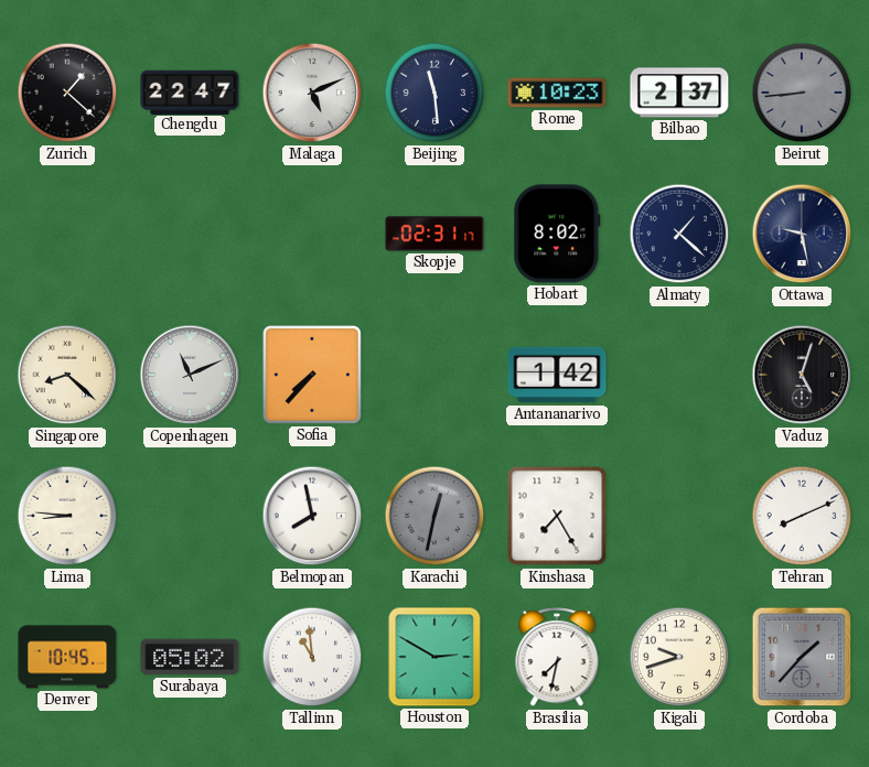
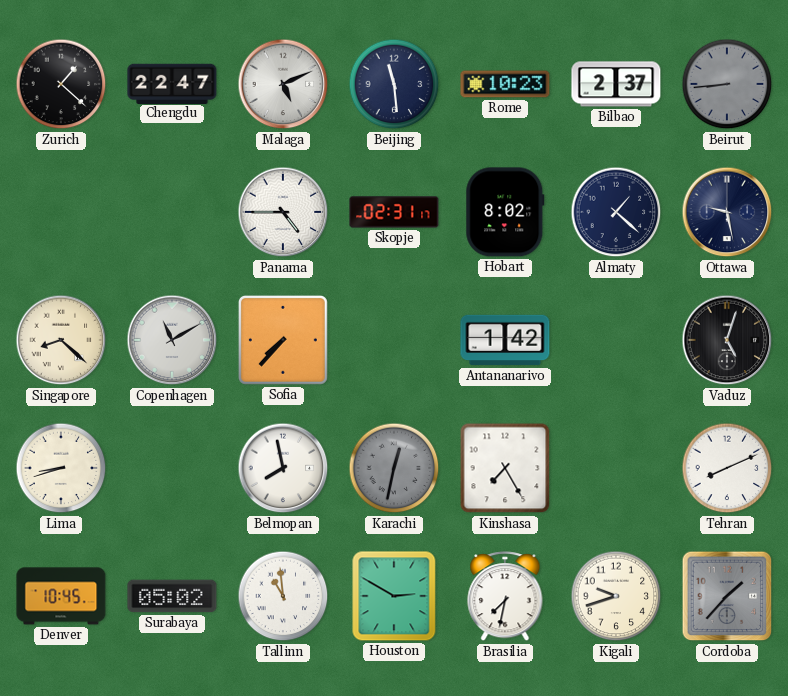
Panama: none -> 4:45
Copenhagen: 11:11 -> 11:10
Lima: 8:46 -> 8:42
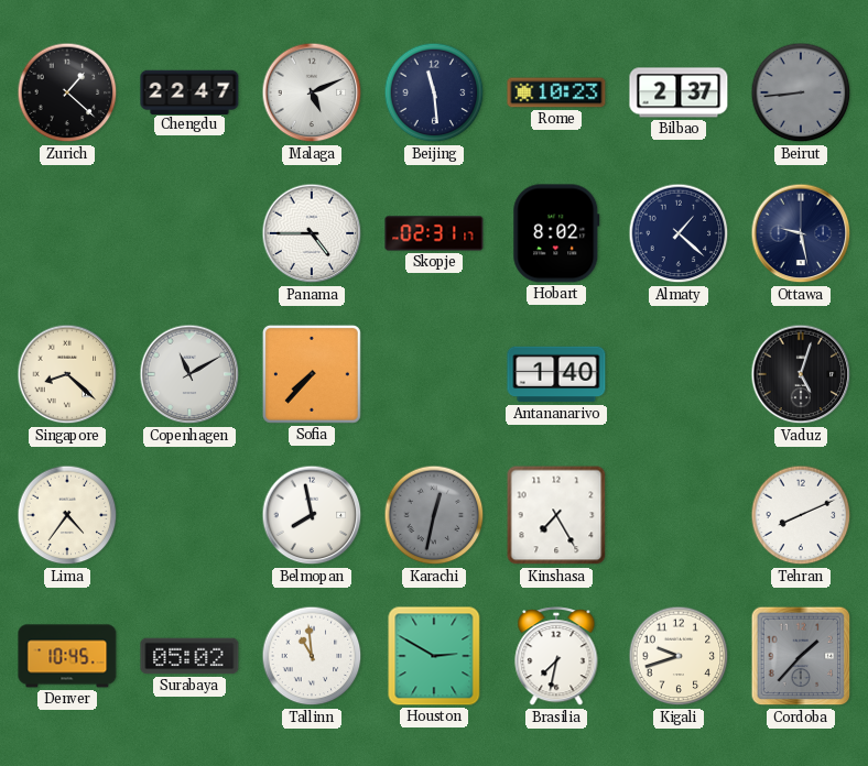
Antananarivo: 1:42 -> 1:40
Lima: 8:42 -> 4:36
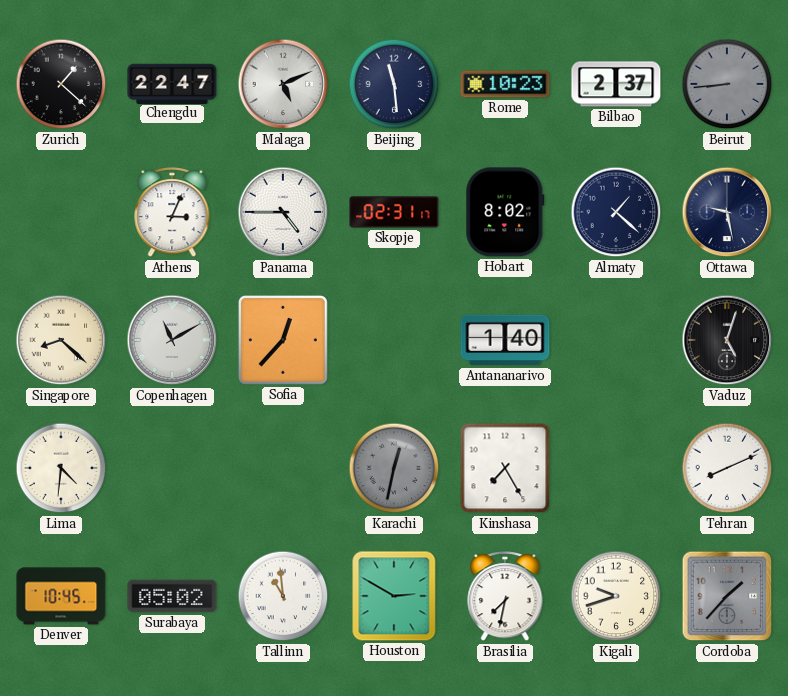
Athens: none -> 3:04
Sofia: 7:37 -> 12:37
Lima: 4:36 -> 4:31
Belmopan: 7:58 -> none
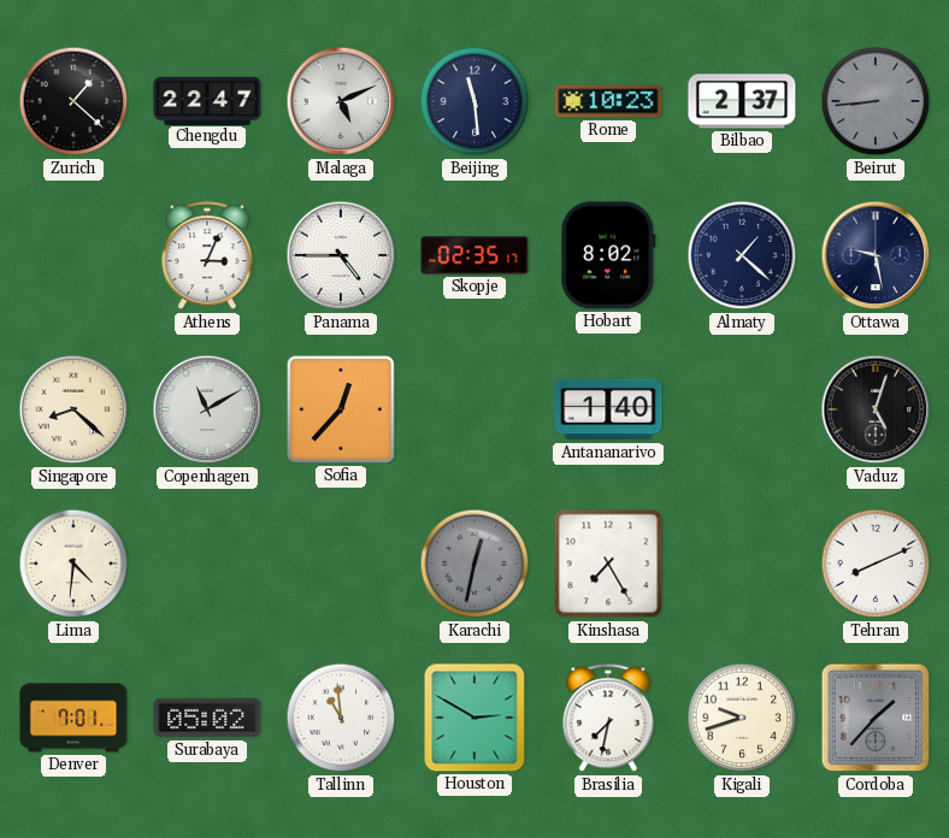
Skopje: 02:31 -> 02:35
Denver: 10:45 -> 7:01
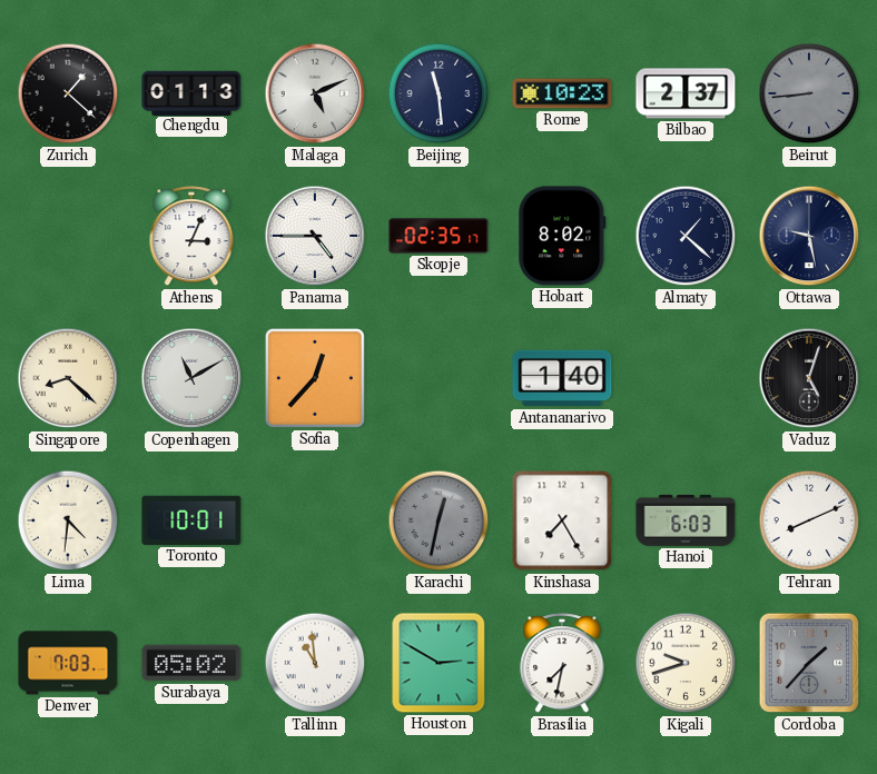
Chengdu: 22:47 -> 01:13
Toronto: none -> 10:01
Hanoi: none -> 6:03
Denver: 7:01 -> 7:03
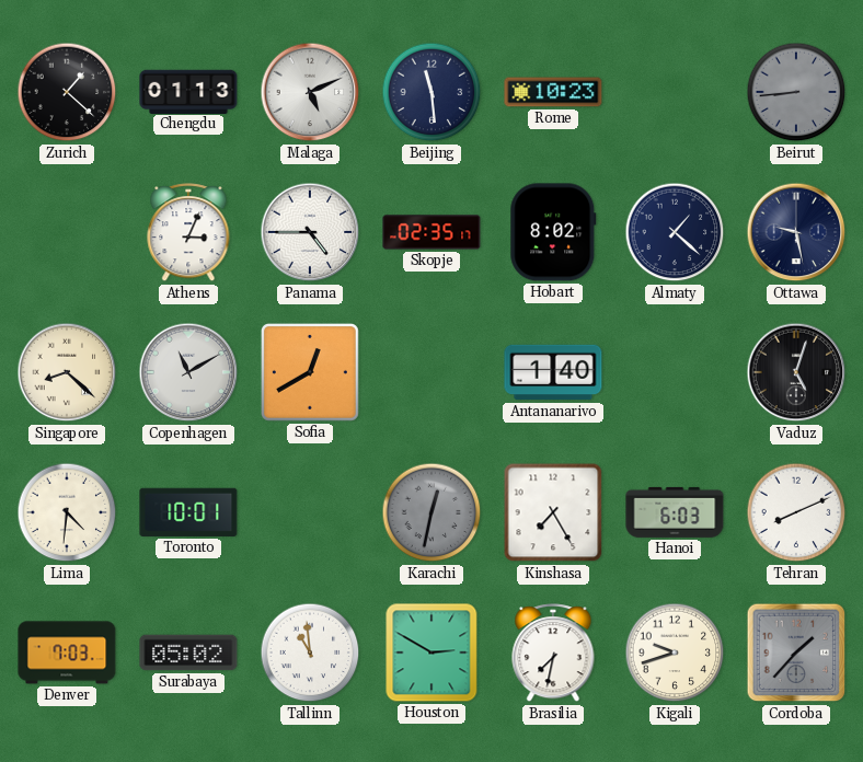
Bilbao: 2:37 -> none
Sofia: 12:37 -> 12:40
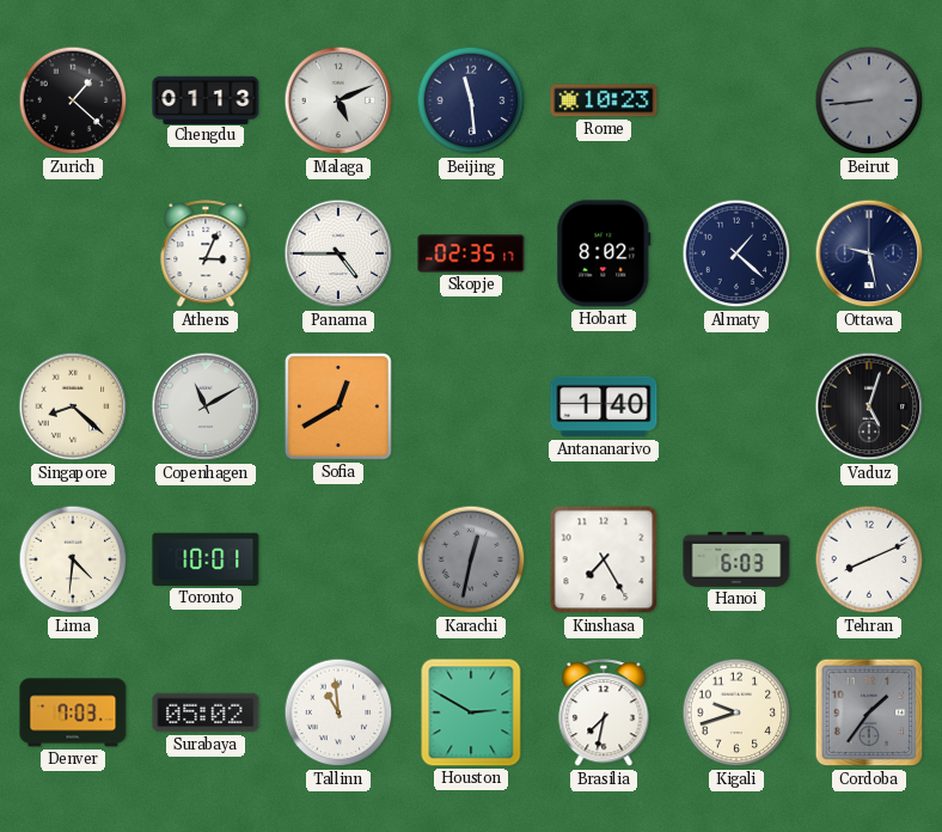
Cordoba: 1:37 -> 1:36
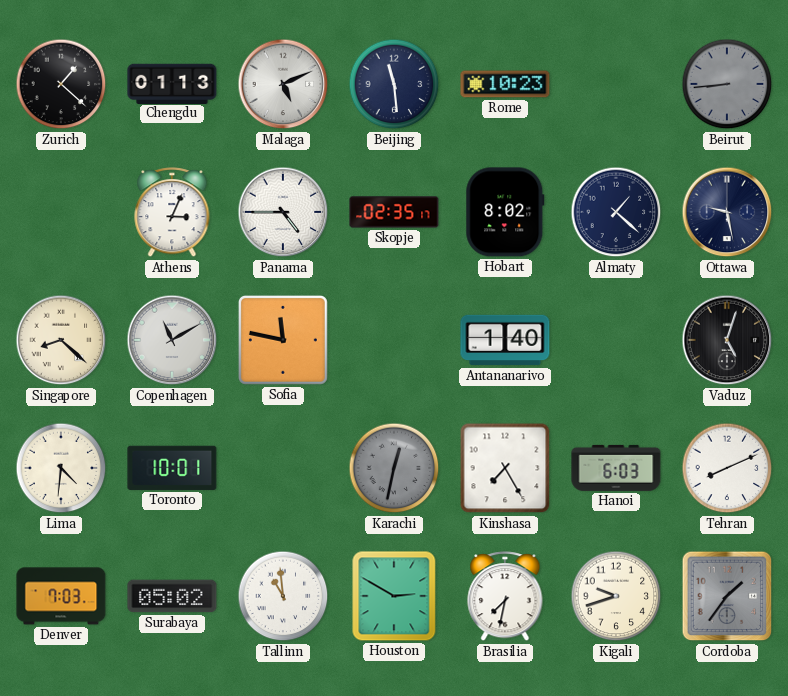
Sofia: 12:40 -> 11:47
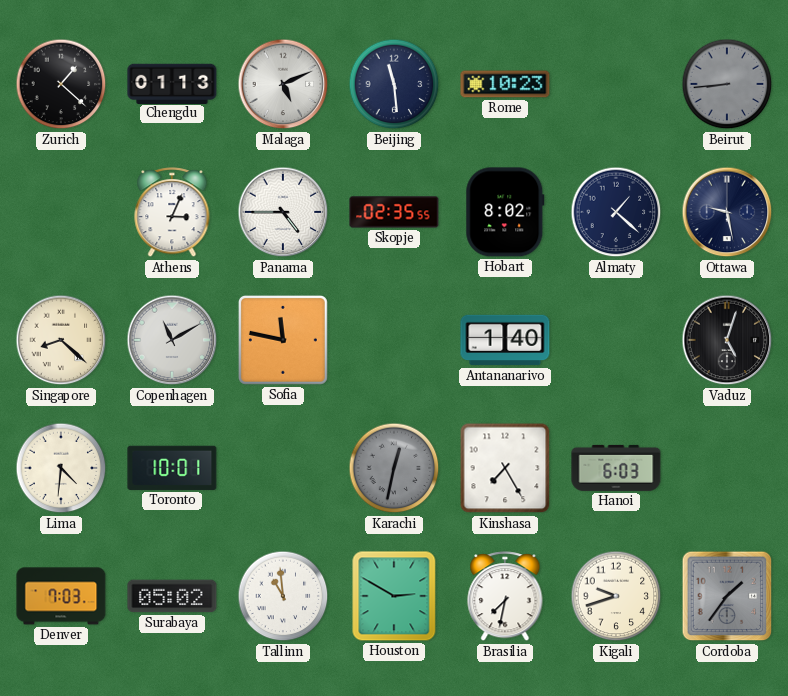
Skopje: 02:35:17 -> 02:35:55
Tehran: 8:11 -> none
